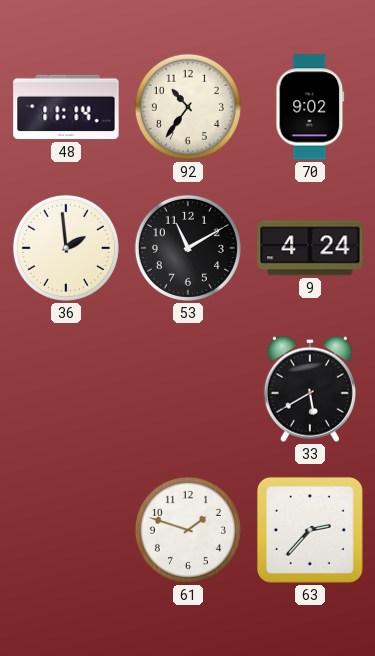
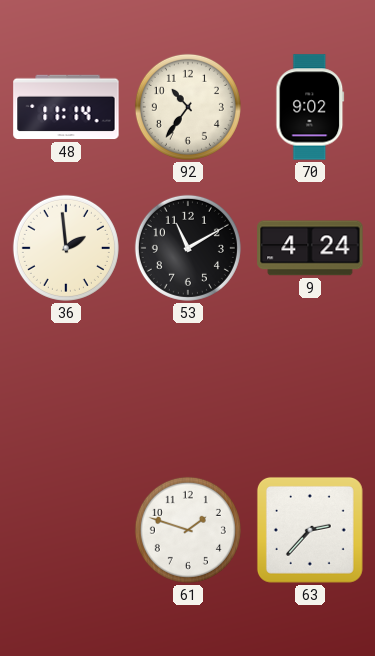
33: 5:40 -> none
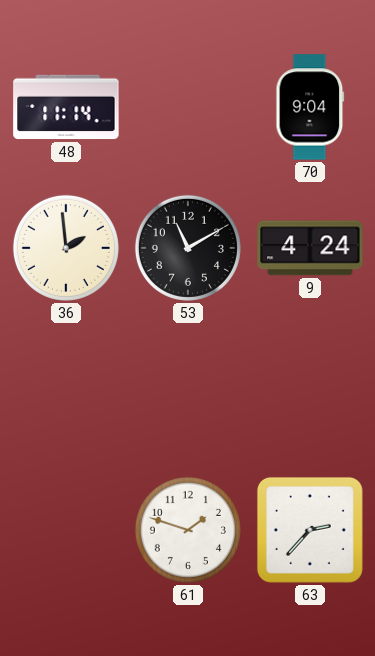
92: 10:36 -> none
70: 9:02 -> 9:04
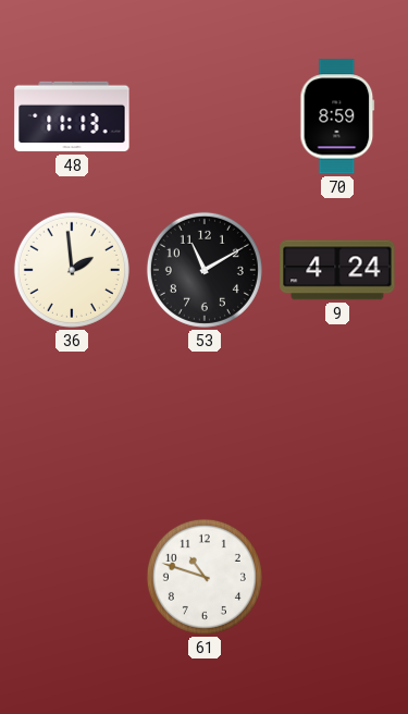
48: 11:14 -> 11:13
70: 9:04 -> 8:59
61: 1:48 -> 10:48
63: 2:37 -> none
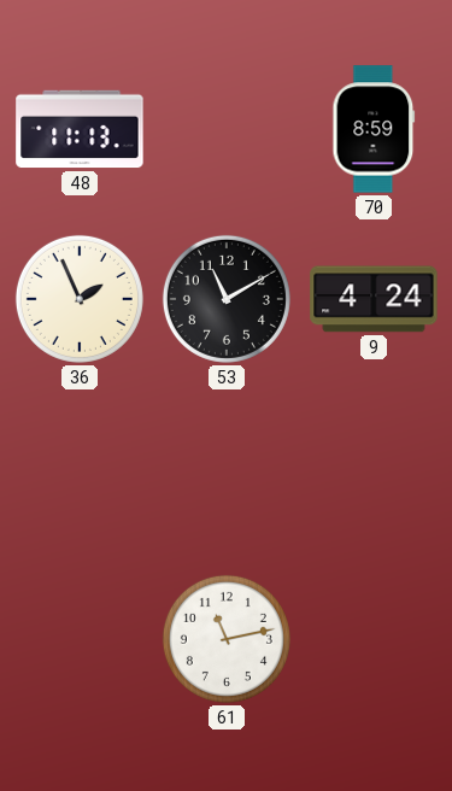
36: 1:59 -> 1:56
61: 10:48 -> 11:13
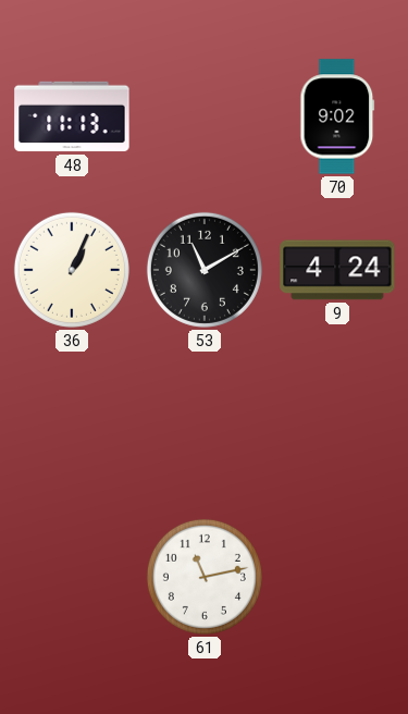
70: 8:59 -> 9:02
36: 1:56 -> 1:04
